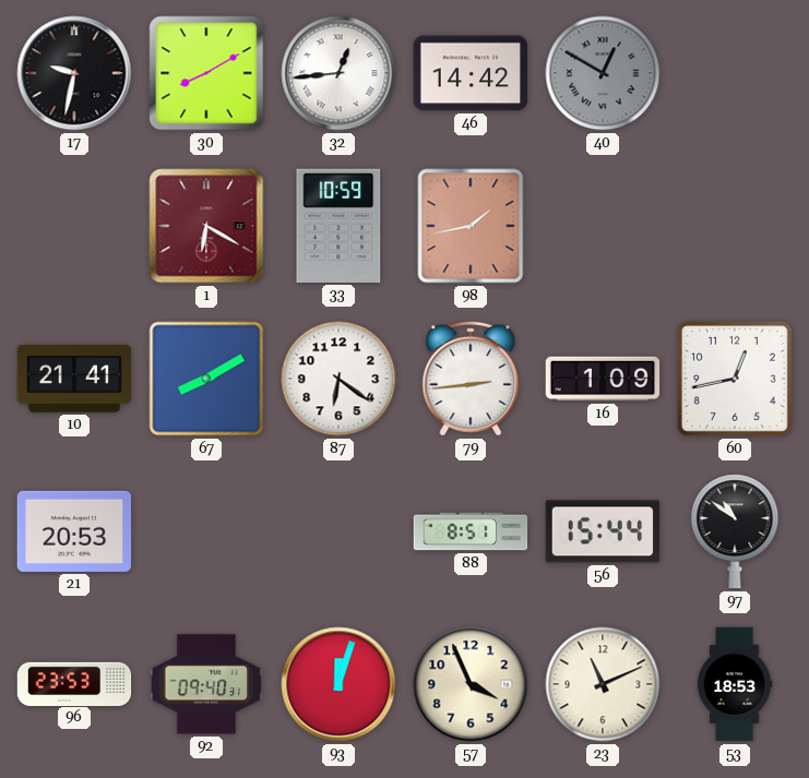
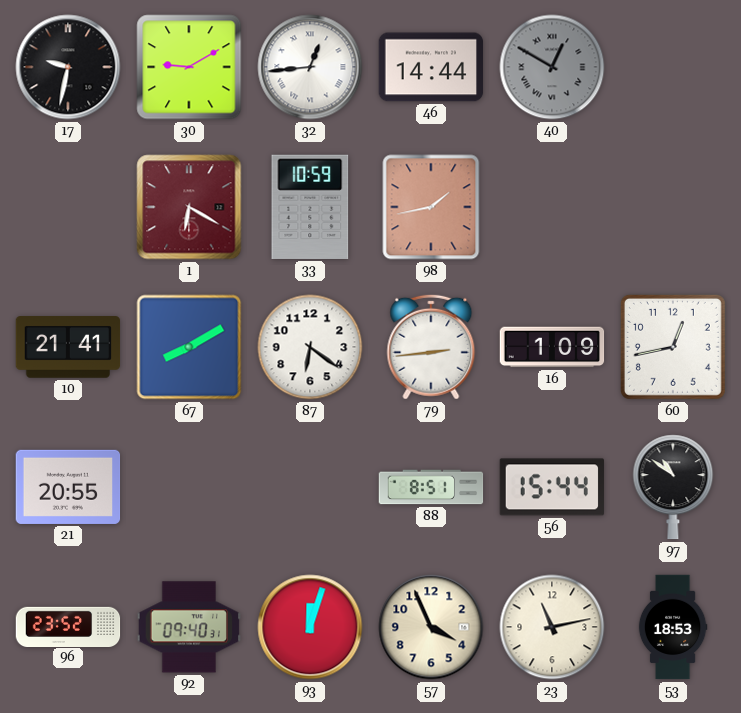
30: 8:10 -> 9:10
46: 14:42 -> 14:44
21: 20:53 -> 20:55
96: 23:53 -> 23:52
23: 11:11 -> 11:13
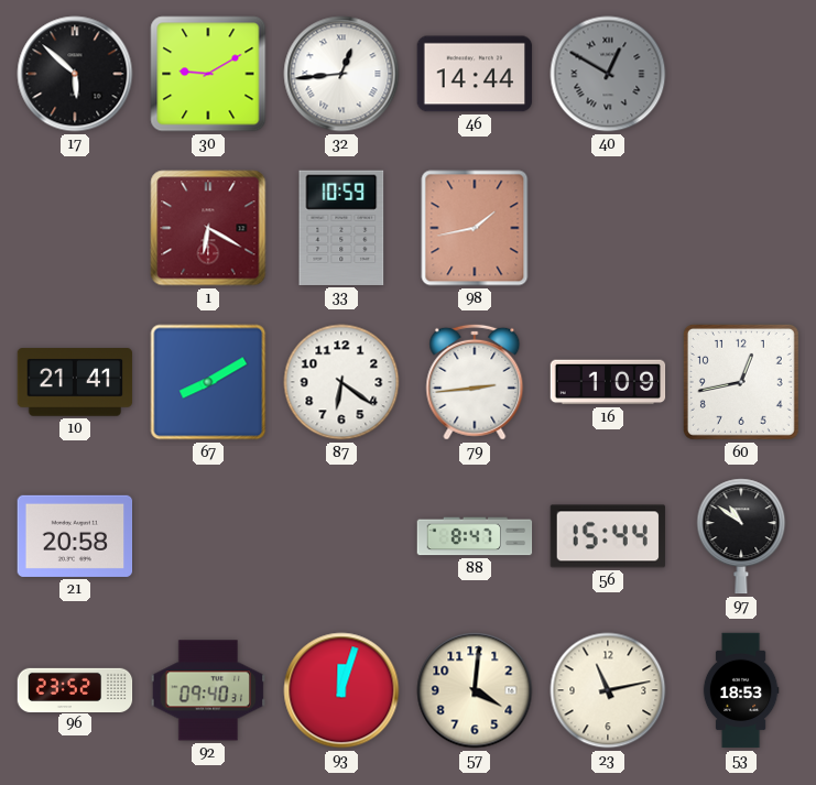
17: 9:32 -> 5:52
21: 20:55 -> 20:58
88: 8:51 -> 8:47
57: 3:56 -> 4:01
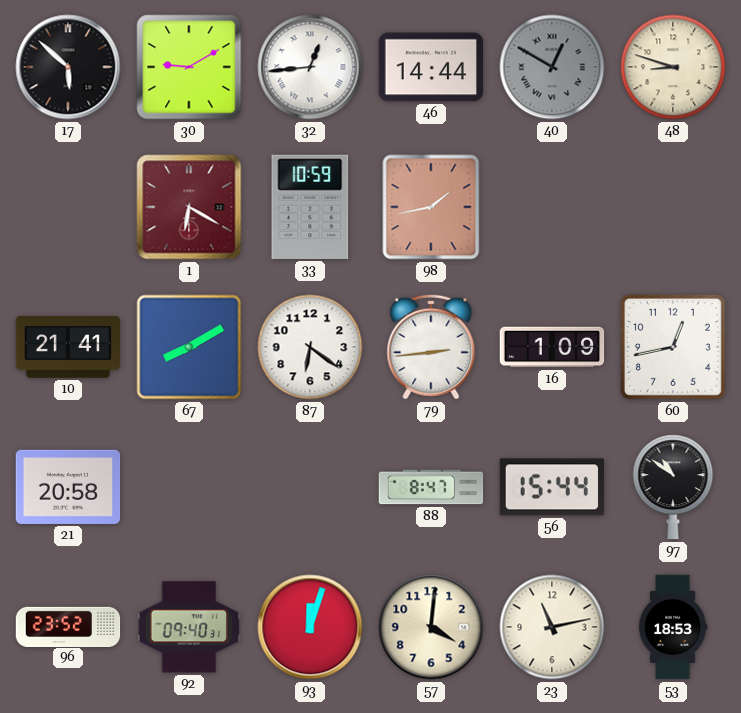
48: none -> 8:48
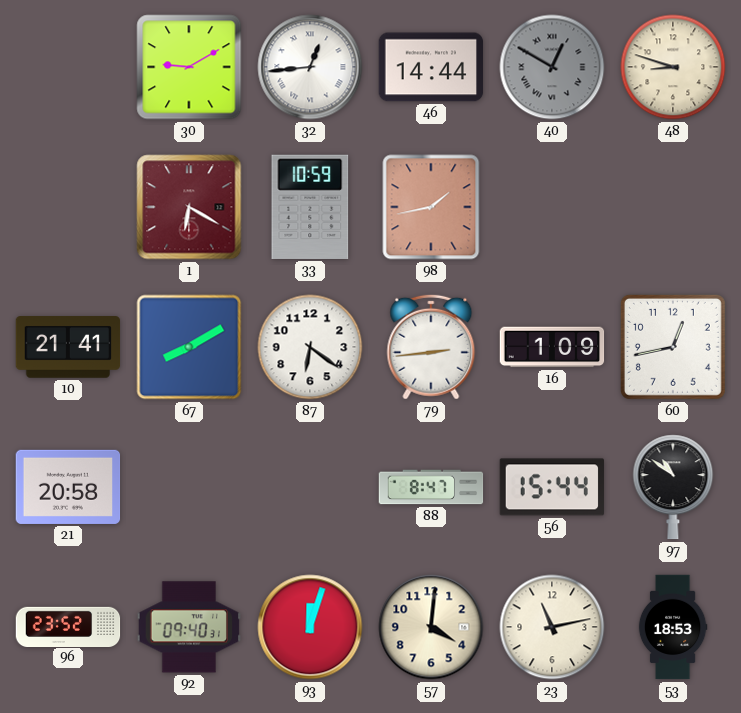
17: 5:52 -> none
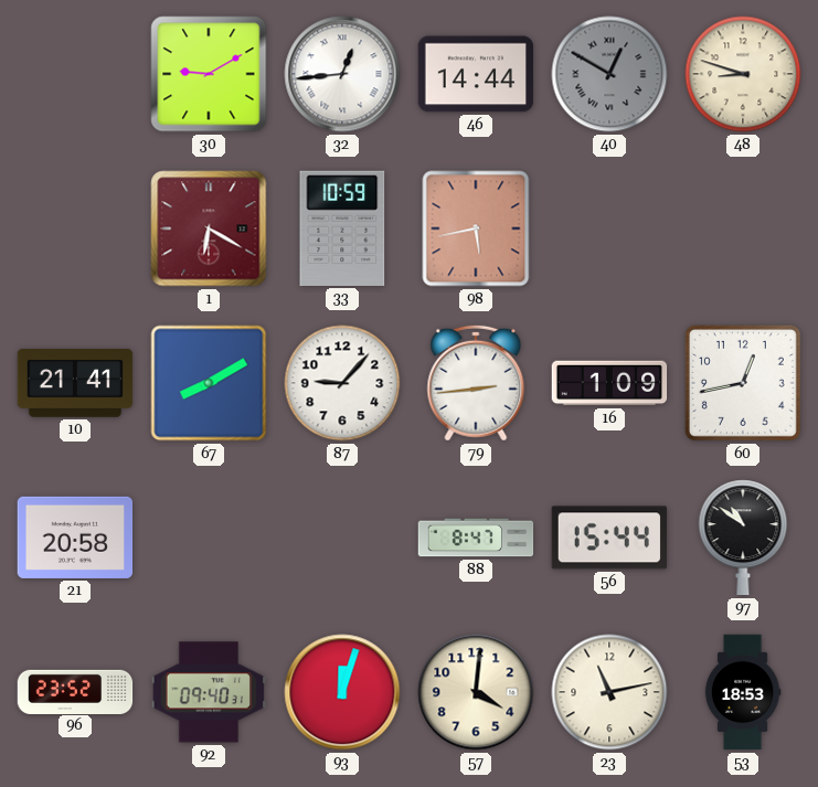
98: 1:43 -> 5:43
87: 6:21 -> 9:07
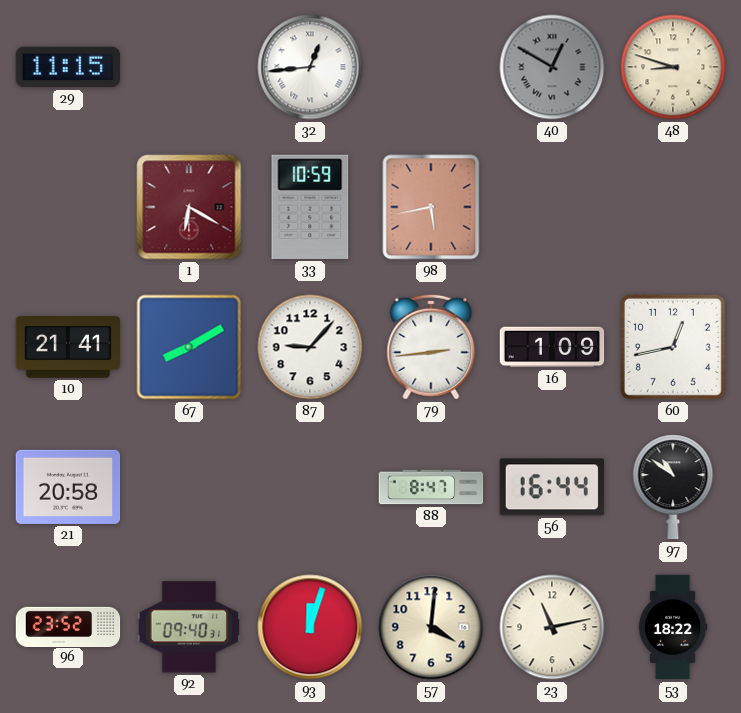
29: none -> 11:15
30: 9:10 -> none
46: 14:44 -> none
56: 15:44 -> 16:44
53: 18:53 -> 18:22
